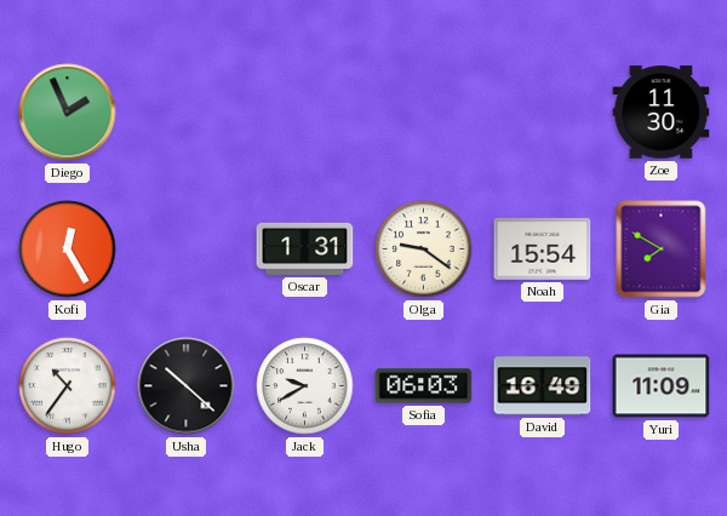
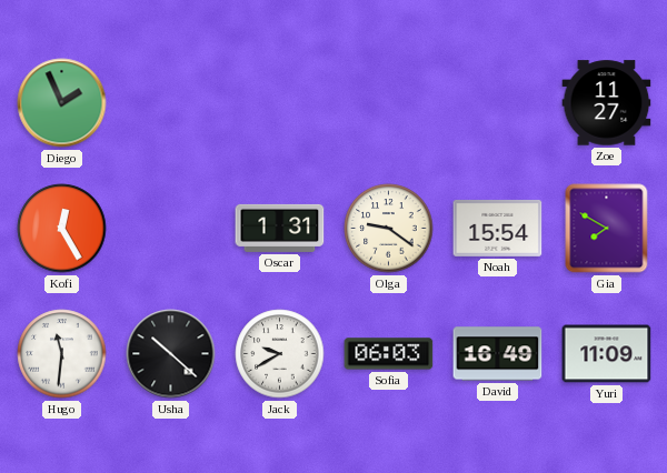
Zoe: 11:30 -> 11:27
Hugo: 10:36 -> 11:31
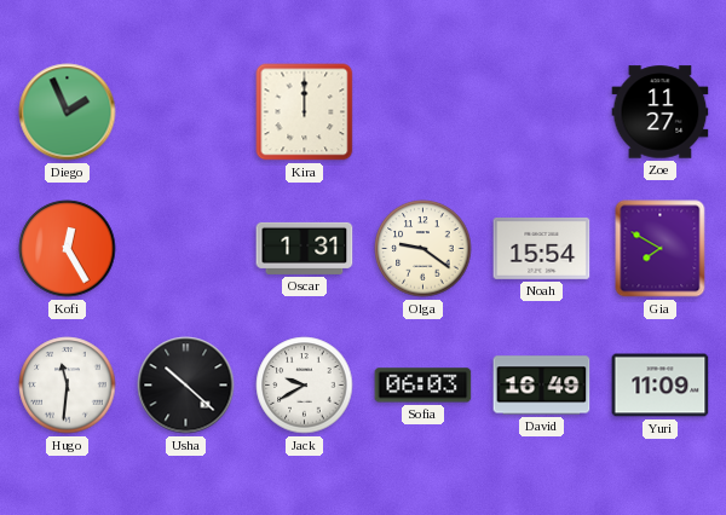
Kira: none -> 12:00
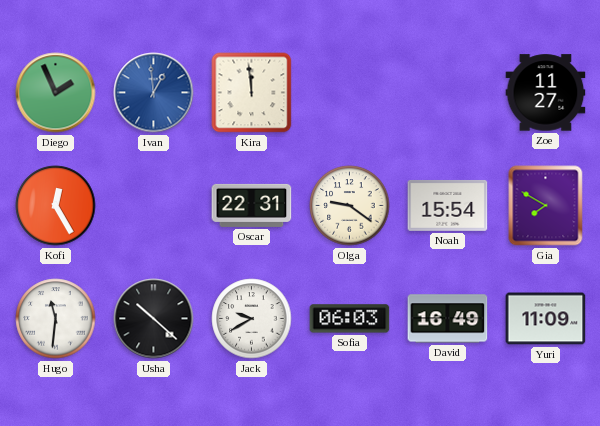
Ivan: none -> 12:59
Kira: 12:00 -> 11:59
Oscar: 1:31 -> 22:31
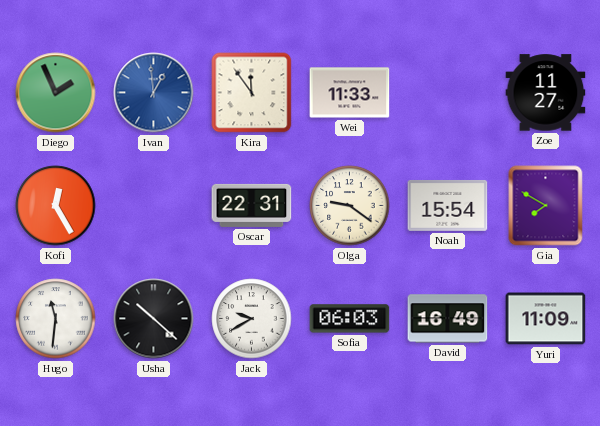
Kira: 11:59 -> 11:54
Wei: none -> 11:33
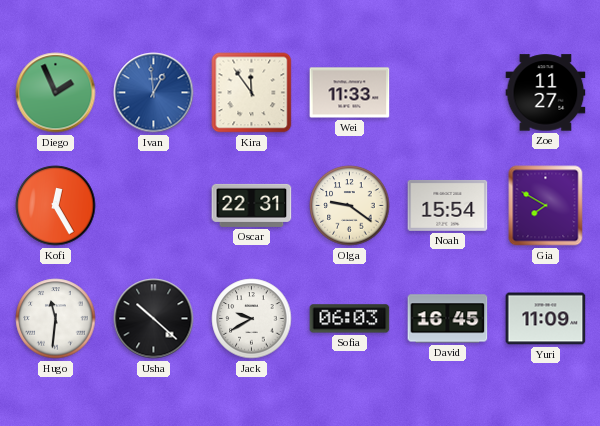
David: 16:49 -> 16:45
